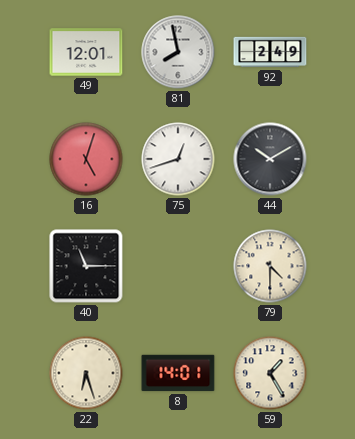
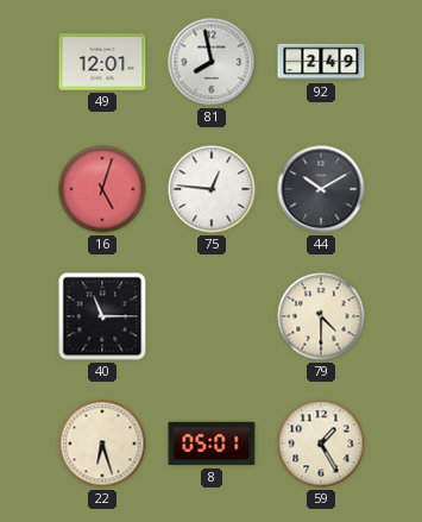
75: 12:42 -> 12:46
8: 14:01 -> 05:01
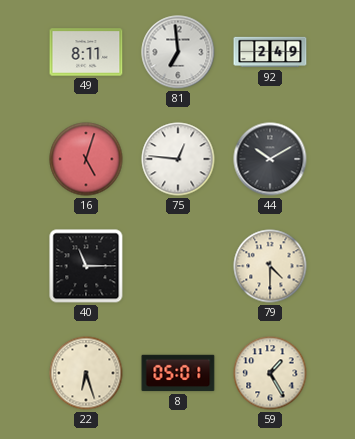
49: 12:01 -> 8:11
81: 7:58 -> 6:59
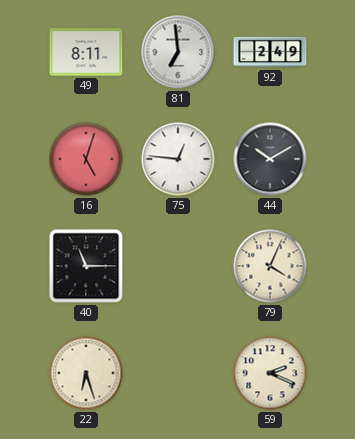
79: 4:30 -> 4:04
8: 05:01 -> none
59: 1:25 -> 2:19
